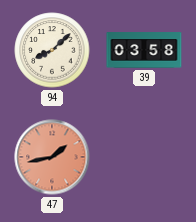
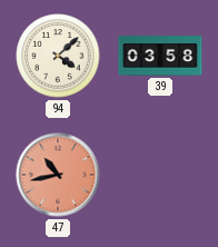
94: 8:08 -> 4:08
47: 1:43 -> 10:43
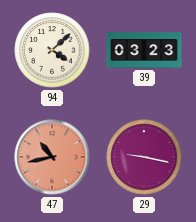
39: 03:58 -> 03:23
29: none -> 9:17
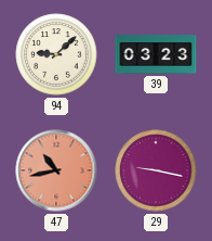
94: 4:08 -> 9:08
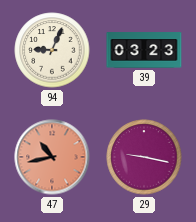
94: 9:08 -> 9:04
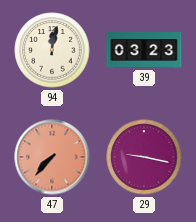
94: 9:04 -> 12:02
47: 10:43 -> 7:37
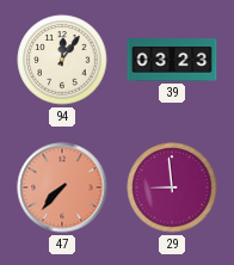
94: 12:02 -> 12:06
29: 9:17 -> 8:59
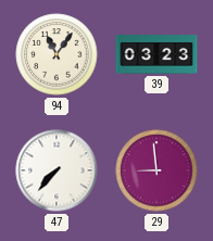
94: 12:06 -> 11:06
47 dial: salmon -> white
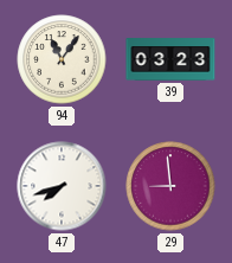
47: 7:37 -> 7:42
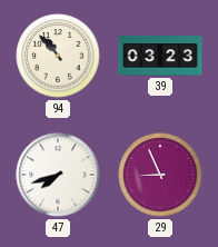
94: 11:06 -> 10:53
29: 8:59 -> 8:56
